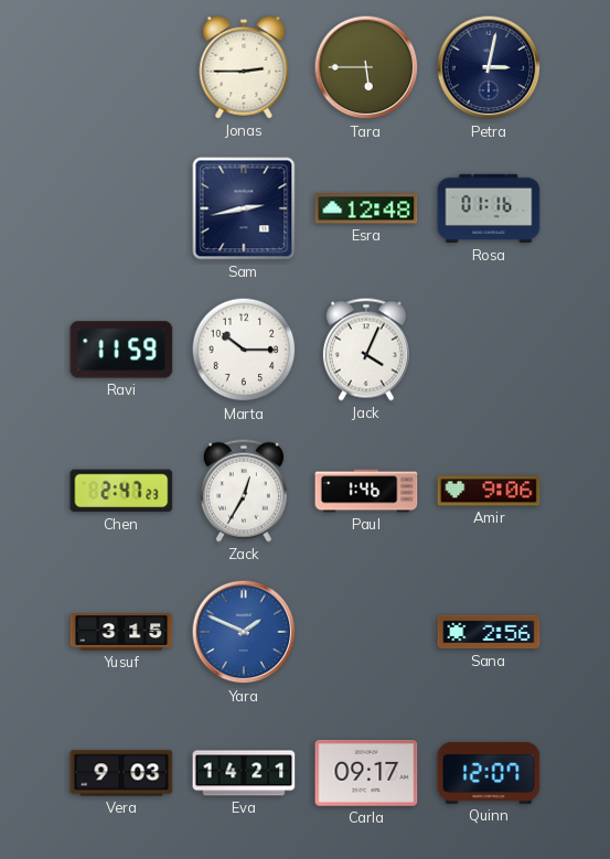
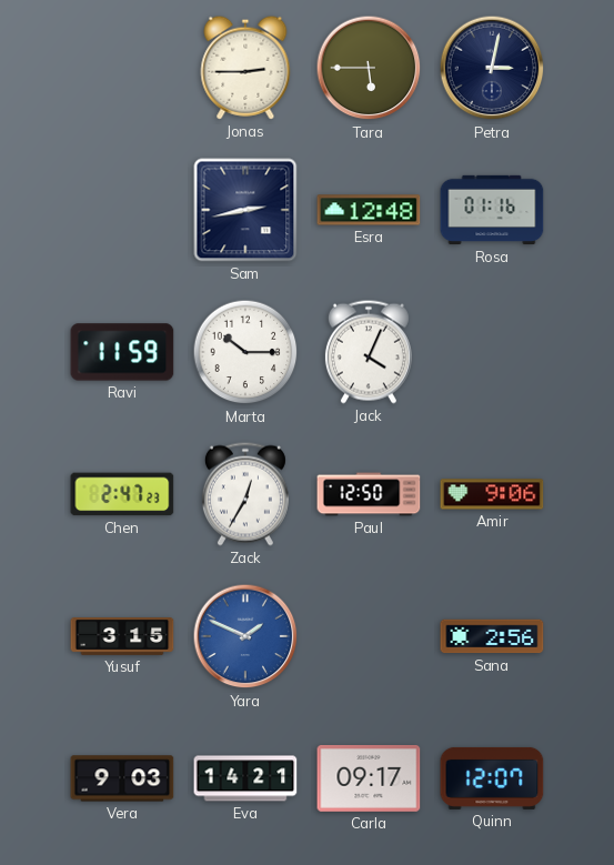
Paul: 1:46 -> 12:50
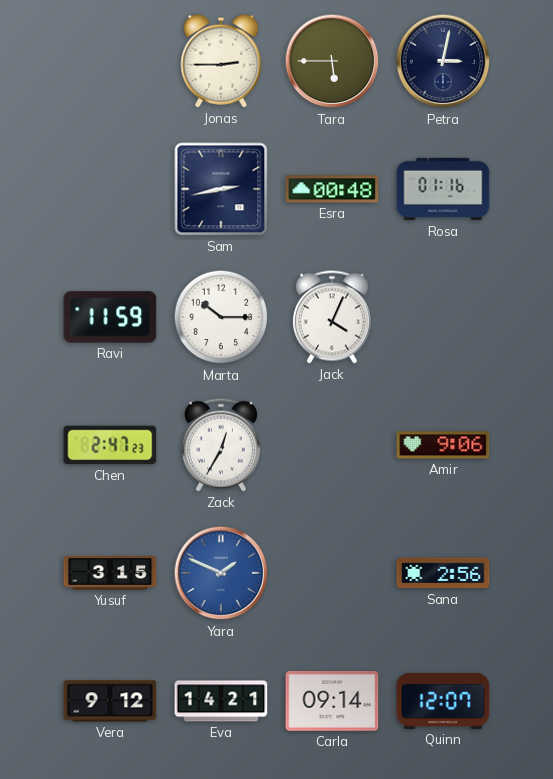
Esra: 12:48 -> 00:48
Paul: 12:50 -> none
Vera: 9:03 -> 9:12
Carla: 09:17 -> 09:14
